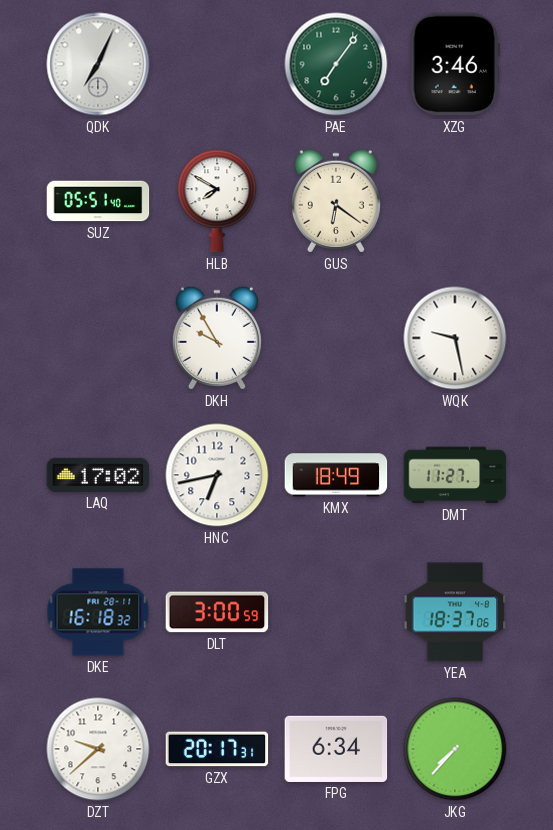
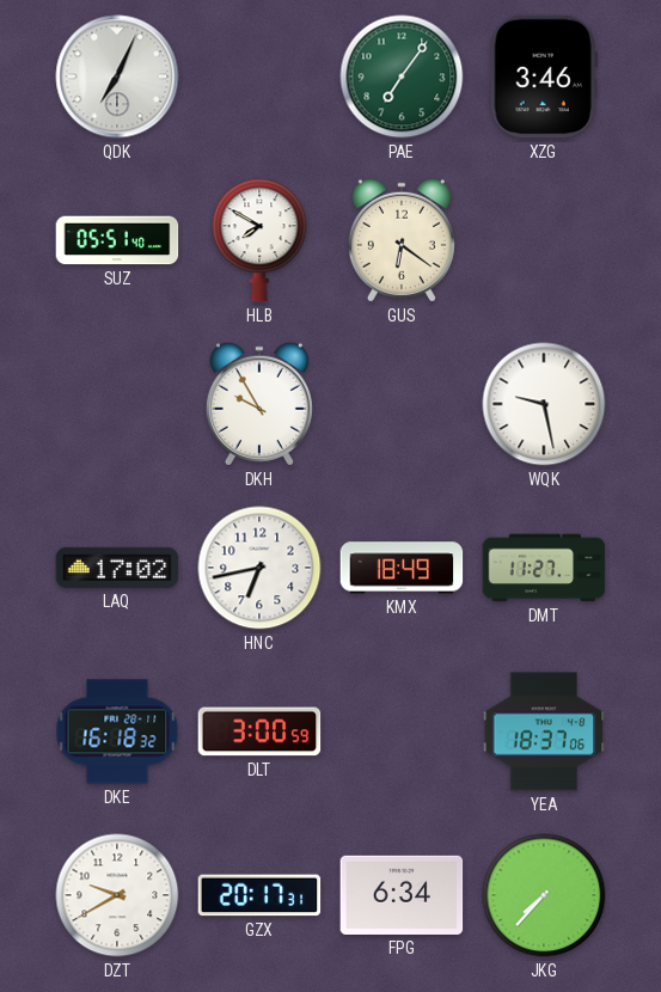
DZT: 9:38 -> 9:40
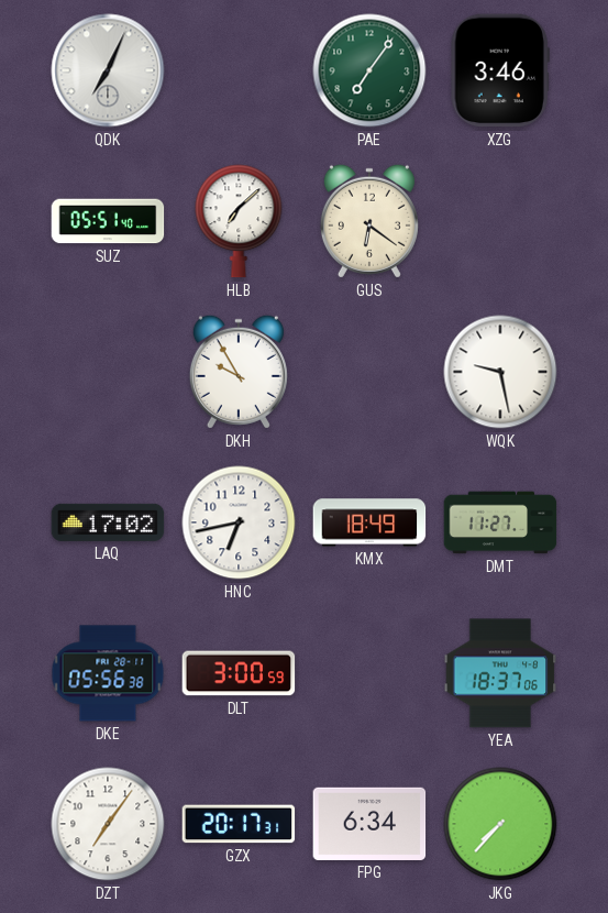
HLB: 7:50 -> 7:08
DKE: 16:18 -> 05:56
DZT: 9:40 -> 7:06
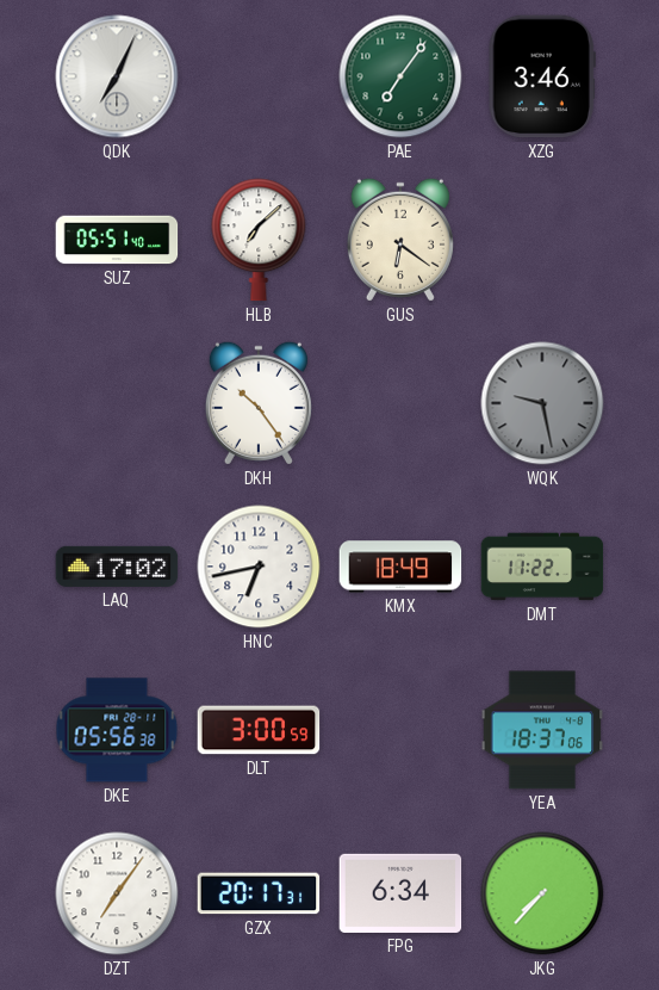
DKH: 9:55 -> 10:24
WQK dial: white -> grey
DMT: 11:27 -> 11:22
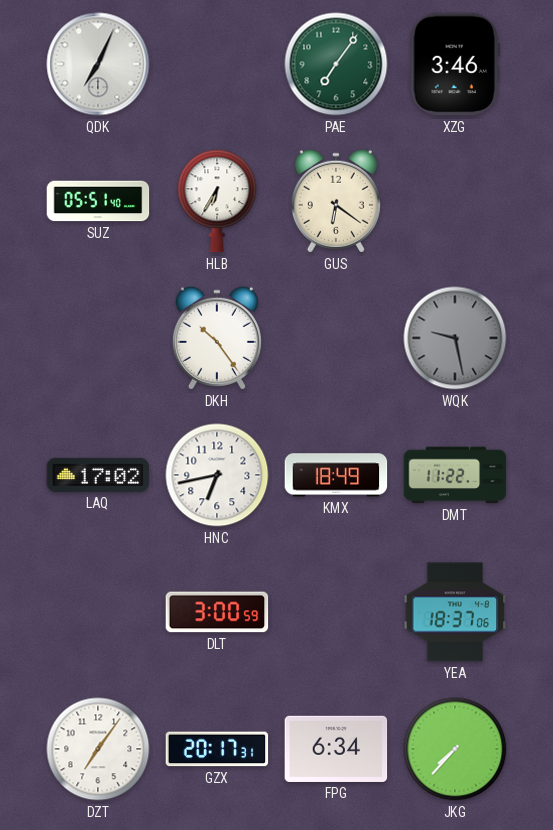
HLB: 7:08 -> 6:35
DKE: 05:56 -> none
